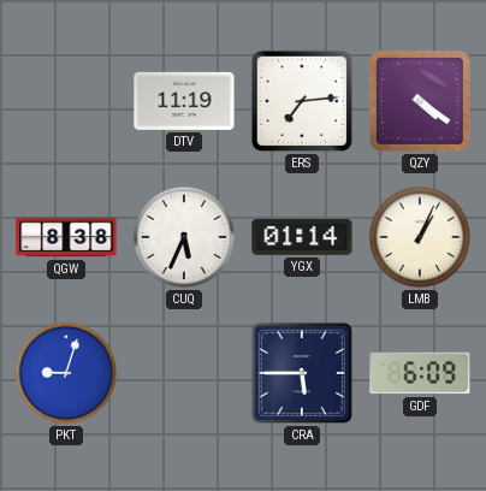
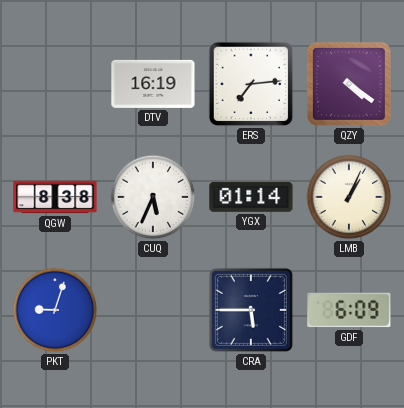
DTV: 11:19 -> 16:19
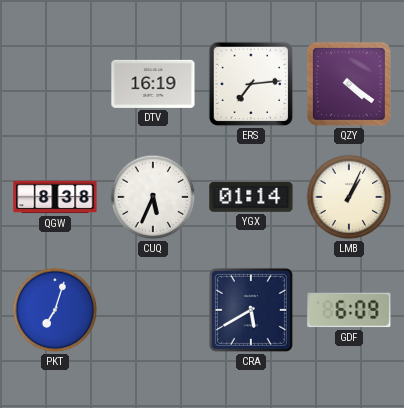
PKT: 9:03 -> 7:03
CRA: 5:45 -> 5:40
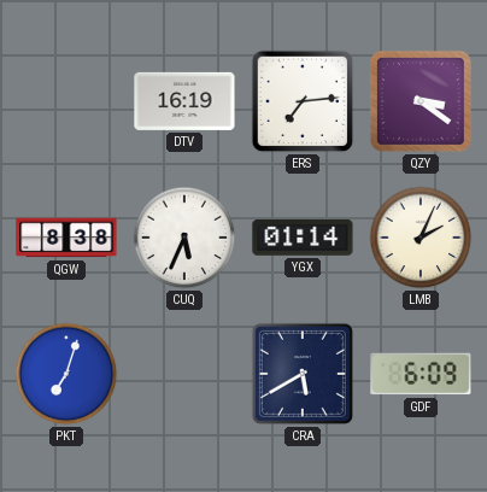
QZY: 4:21 -> 3:21
LMB: 1:04 -> 2:04
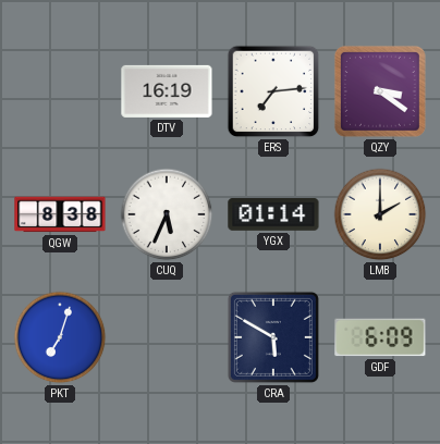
LMB: 2:04 -> 2:00
CRA: 5:40 -> 5:50
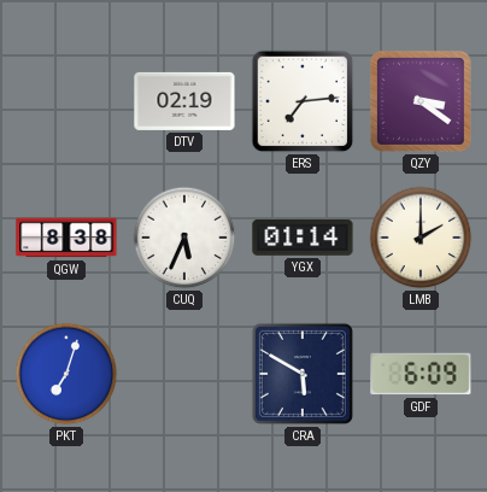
DTV: 16:19 -> 02:19
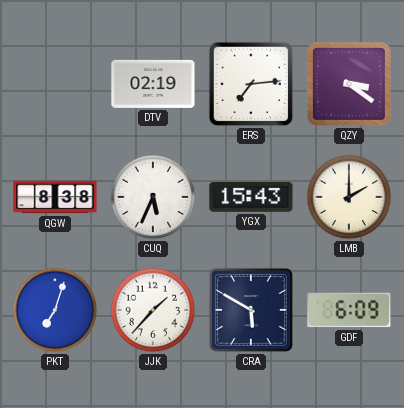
YGX: 01:14 -> 15:43
JJK: none -> 1:37
